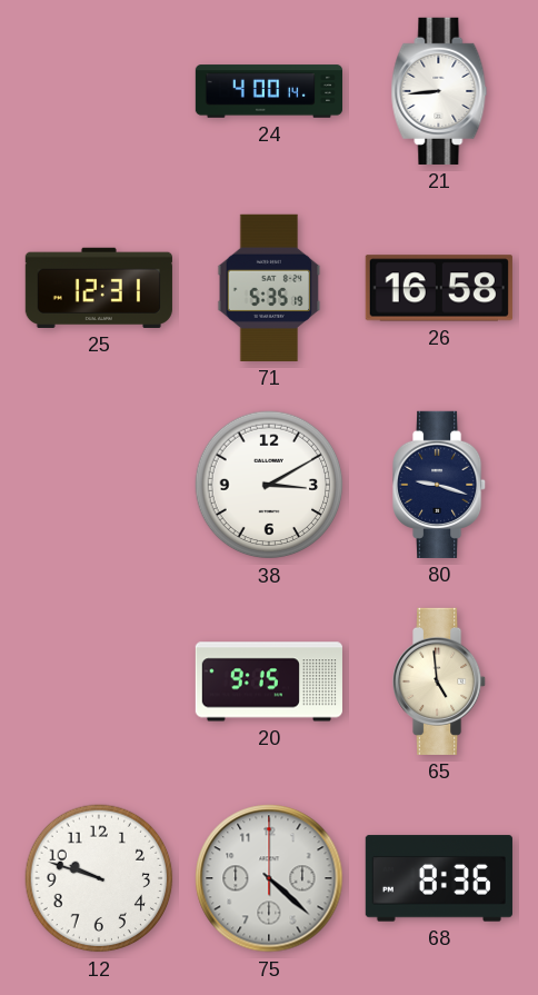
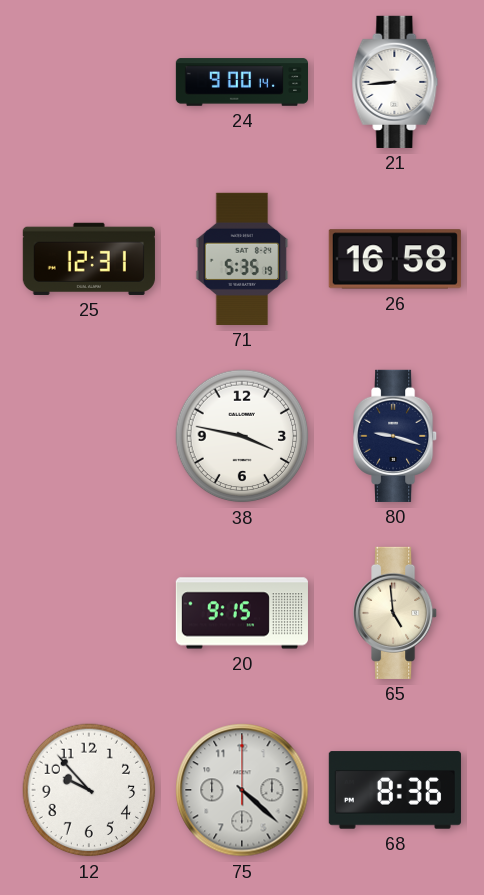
24: 4:00 -> 9:00
38: 3:10 -> 3:47
12: 9:48 -> 9:53
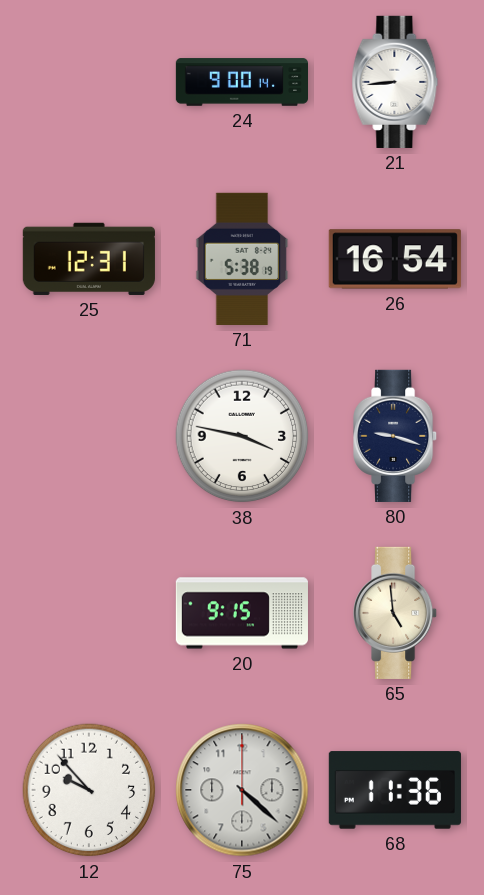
71: 5:35 -> 5:38
26: 16:58 -> 16:54
68: 8:36 -> 11:36
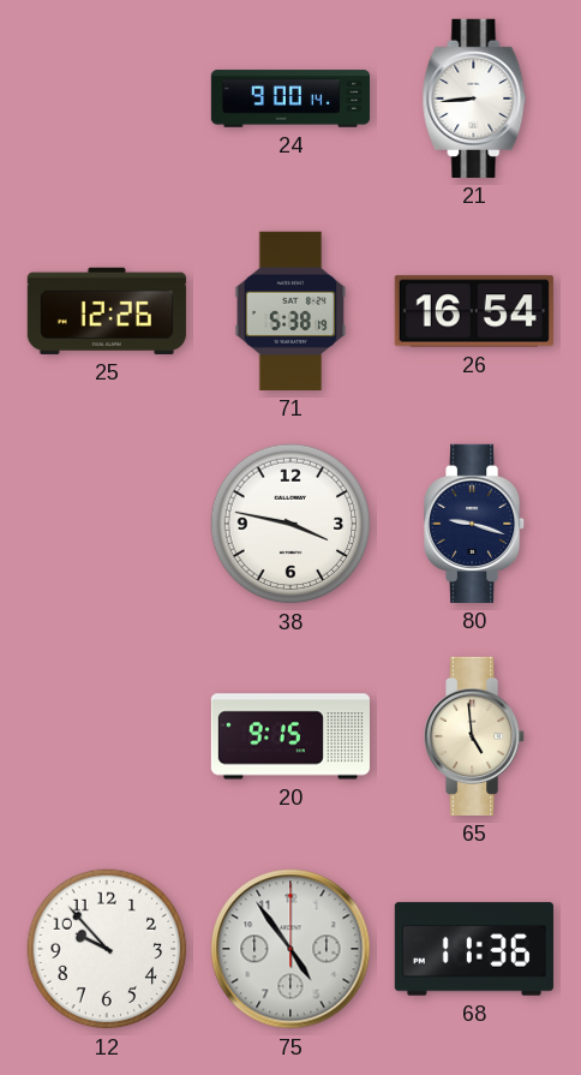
25: 12:31 -> 12:26
75: 4:22 -> 4:54
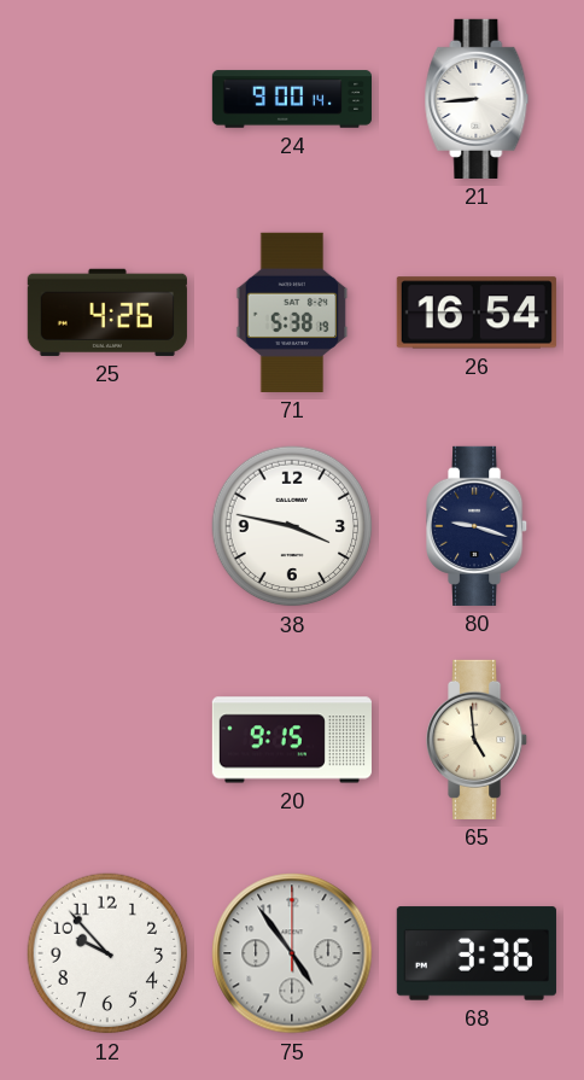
25: 12:26 -> 4:26
68: 11:36 -> 3:36
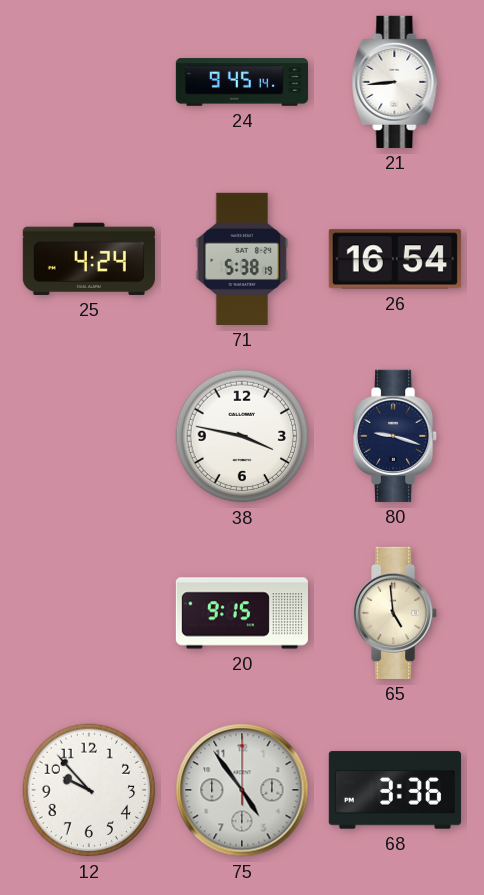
24: 9:00 -> 9:45
25: 4:26 -> 4:24
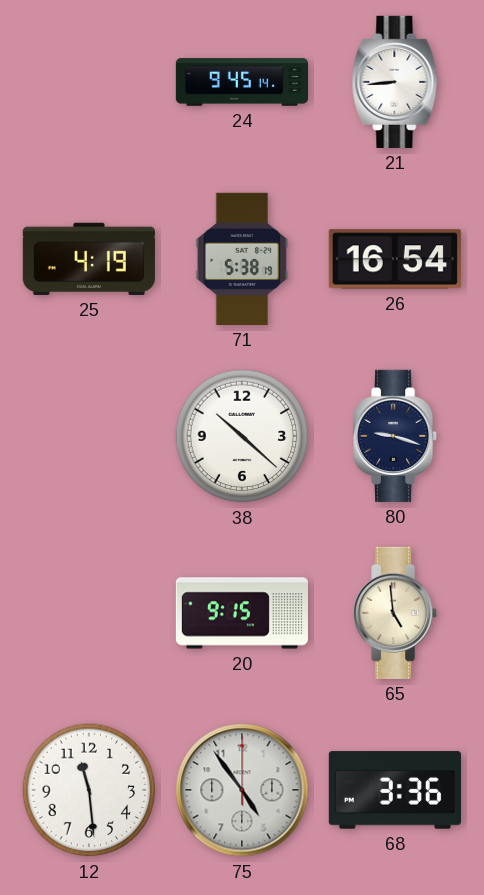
25: 4:24 -> 4:19
38: 3:47 -> 10:22
12: 9:53 -> 11:29
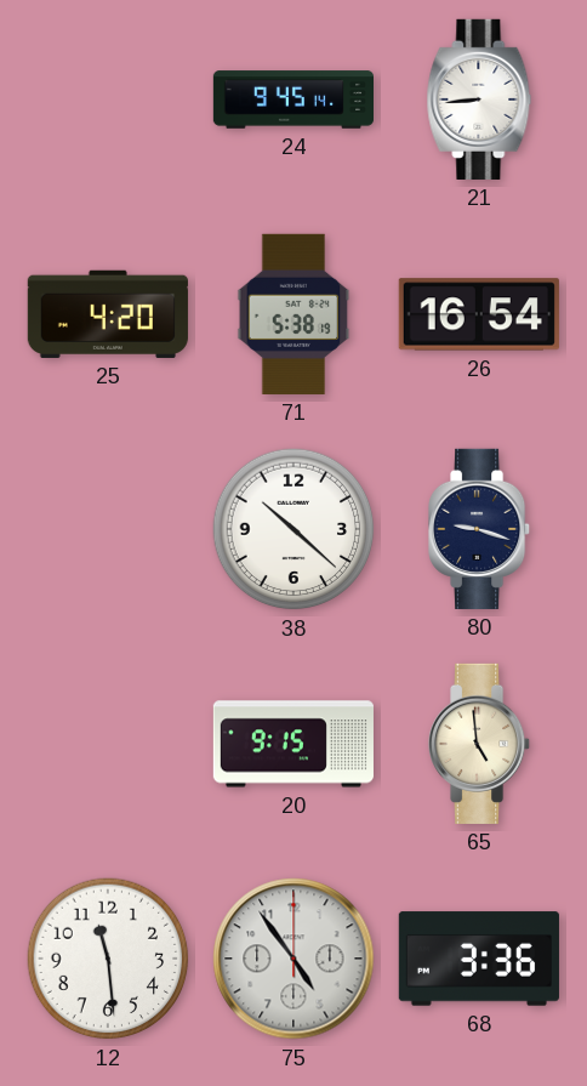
25: 4:19 -> 4:20
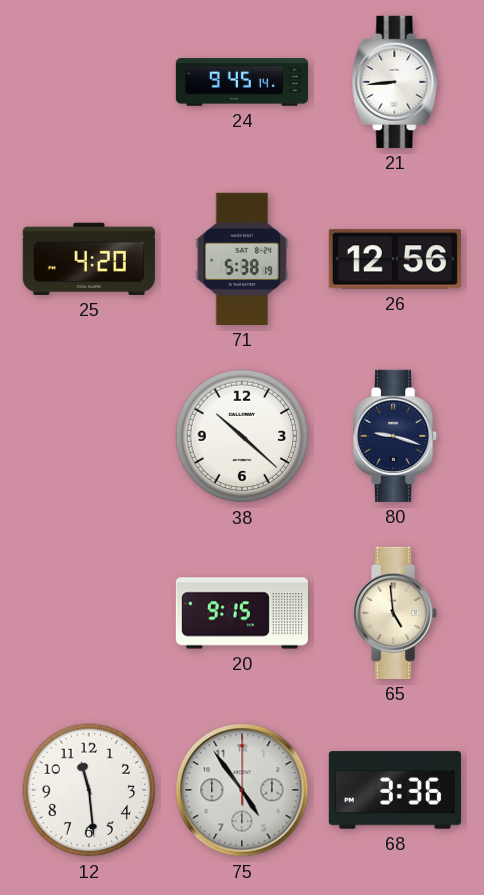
26: 16:54 -> 12:56
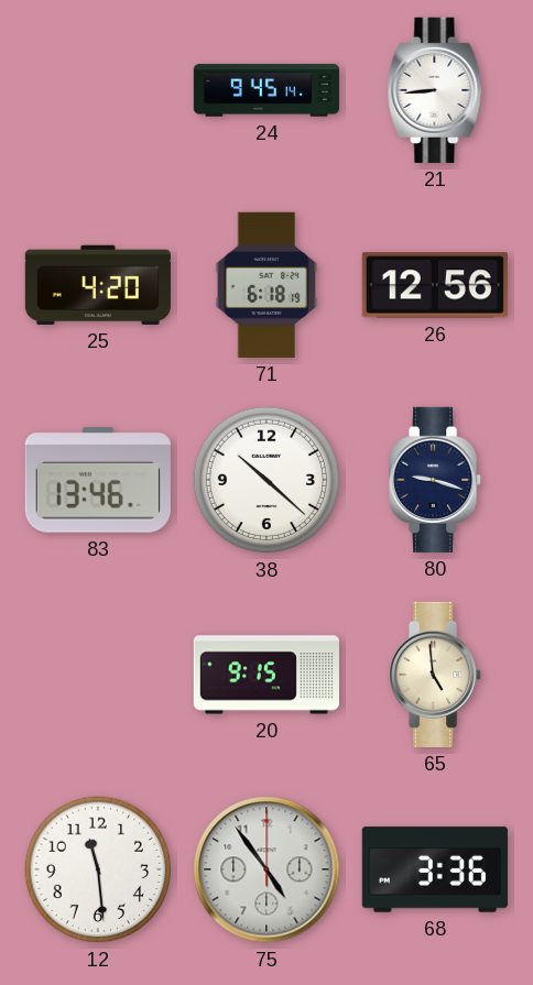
71: 5:38 -> 6:18
83: none -> 13:46
